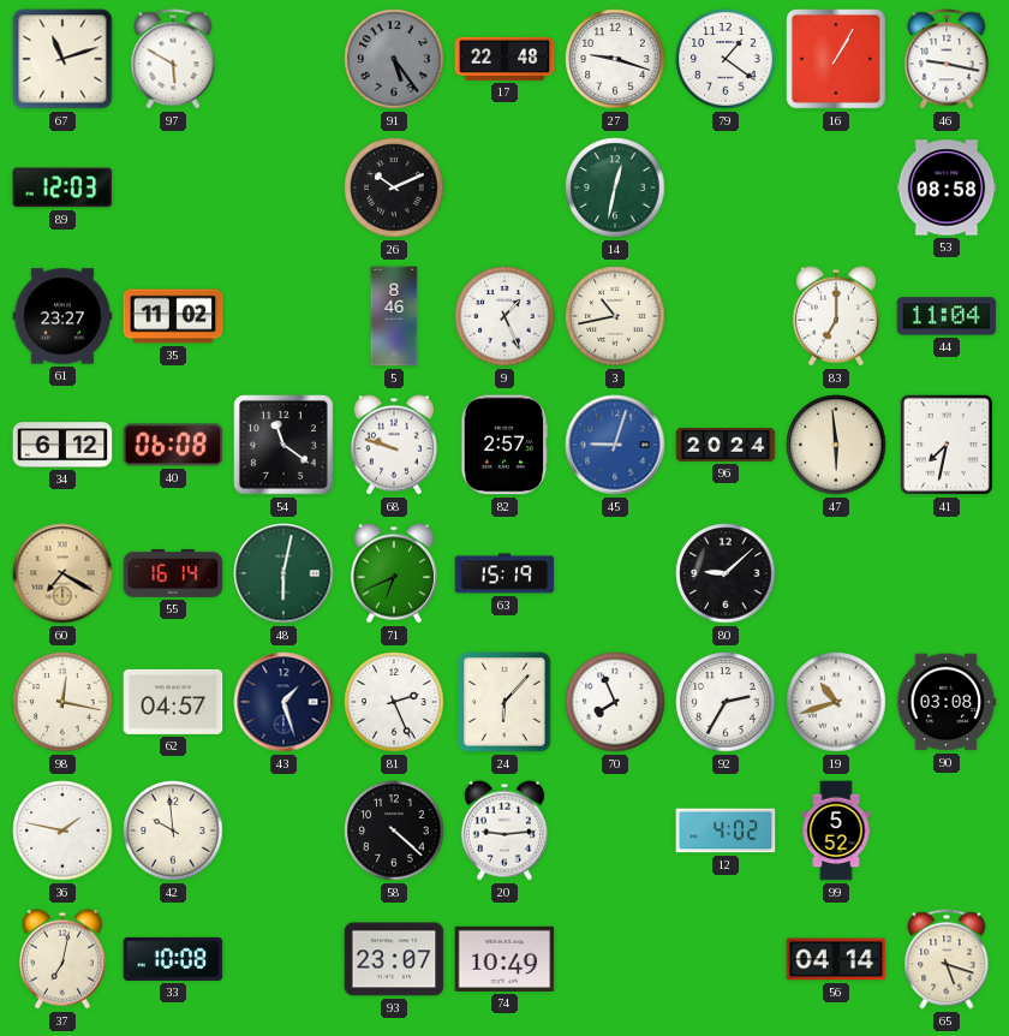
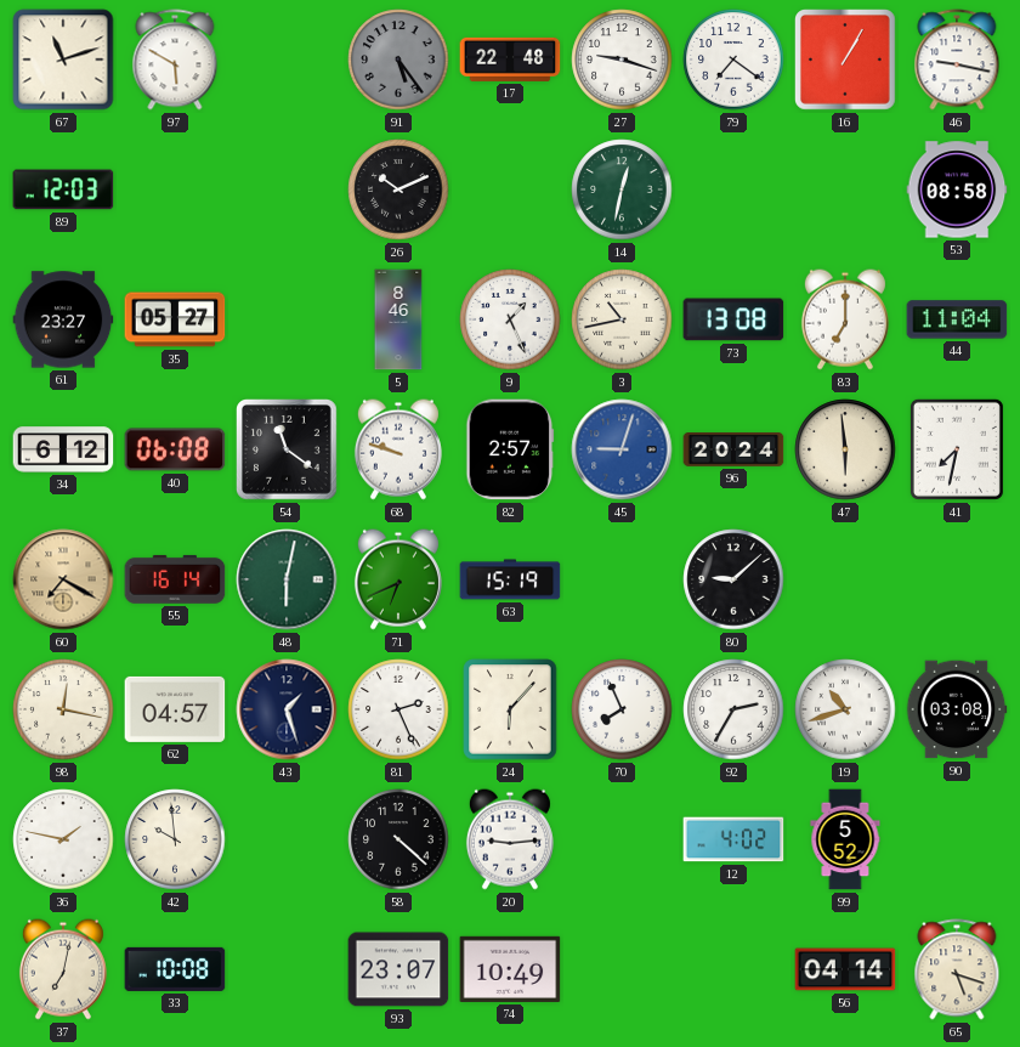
79: 1:21 -> 7:21
35: 11:02 -> 05:27
73: none -> 13:08
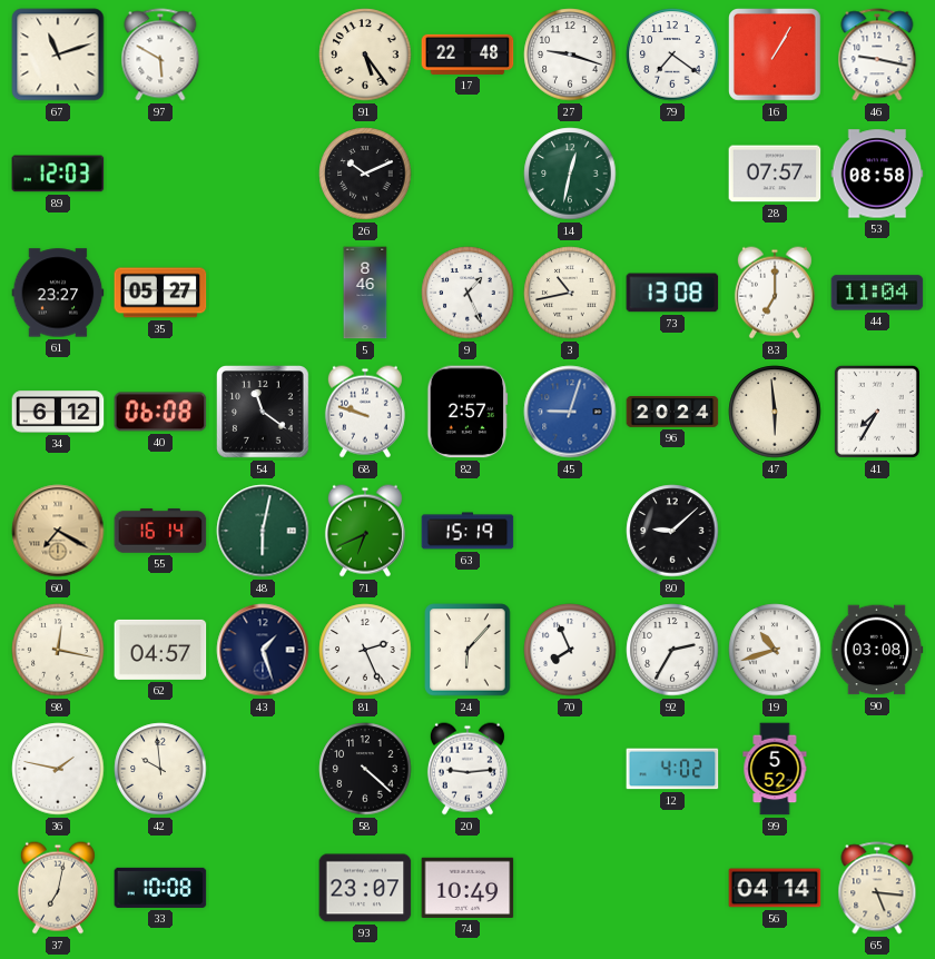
91 dial: grey -> cream
28: none -> 07:57
41: 7:32 -> 7:35
65: 5:18 -> 5:16
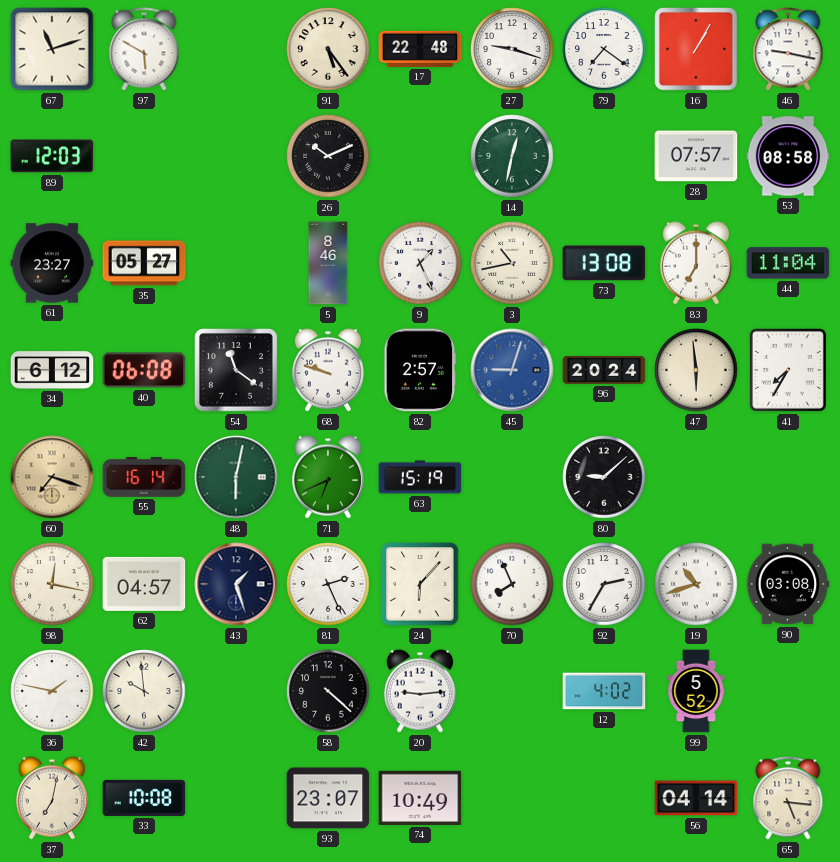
60: 7:20 -> 7:18
